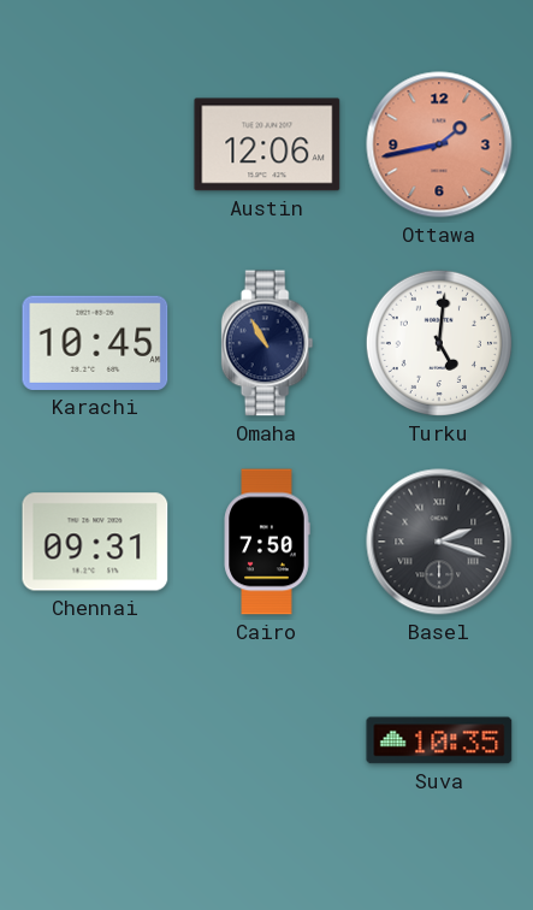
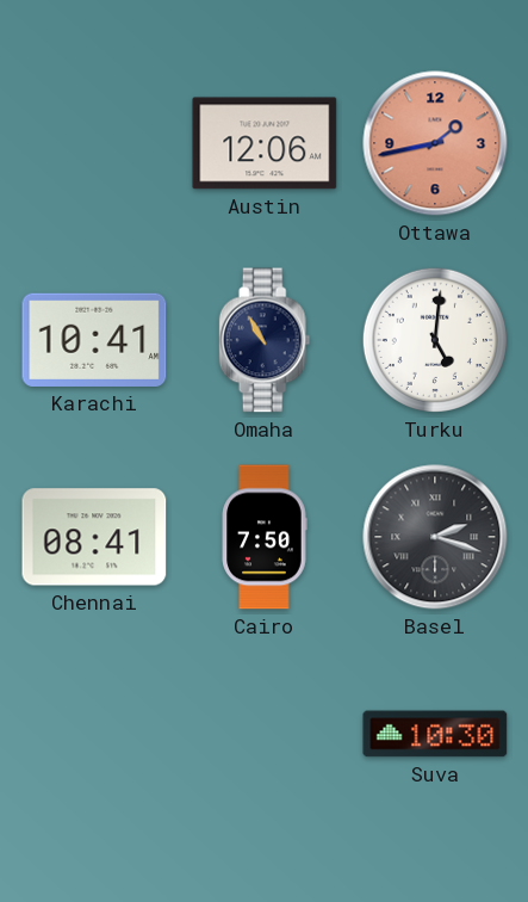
Karachi: 10:45 -> 10:41
Chennai: 09:31 -> 08:41
Suva: 10:35 -> 10:30
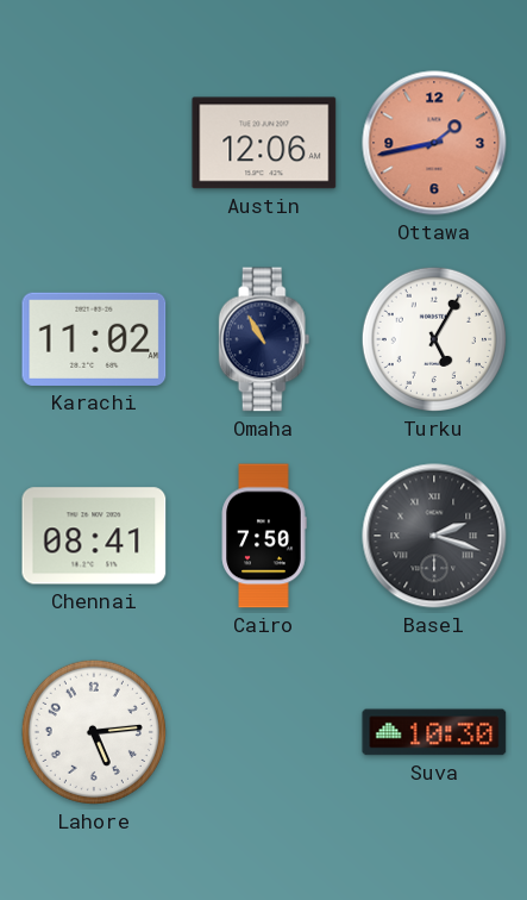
Karachi: 10:41 -> 11:02
Turku: 5:01 -> 5:05
Lahore: none -> 5:14
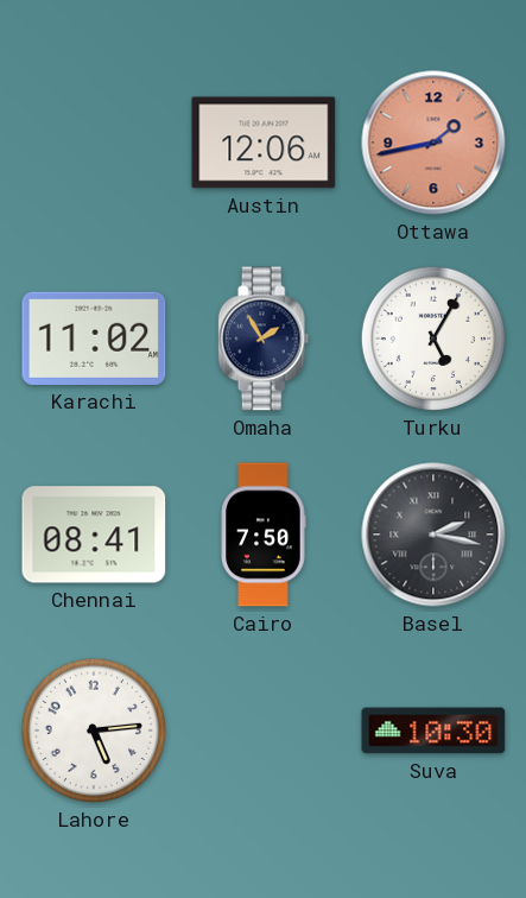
Omaha: 10:55 -> 1:55
Basel: 2:18 -> 2:17
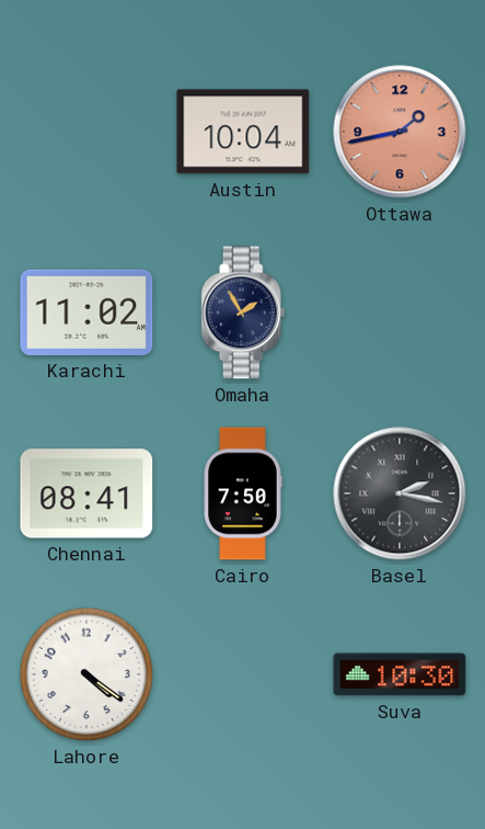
Austin: 12:06 -> 10:04
Turku: 5:05 -> none
Lahore: 5:14 -> 4:21
